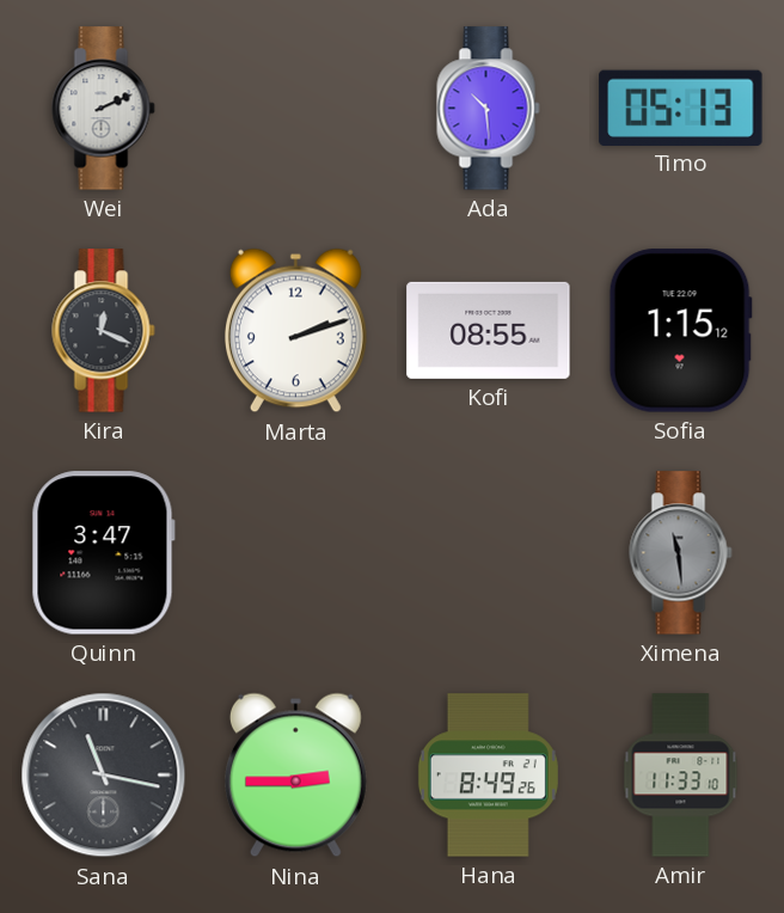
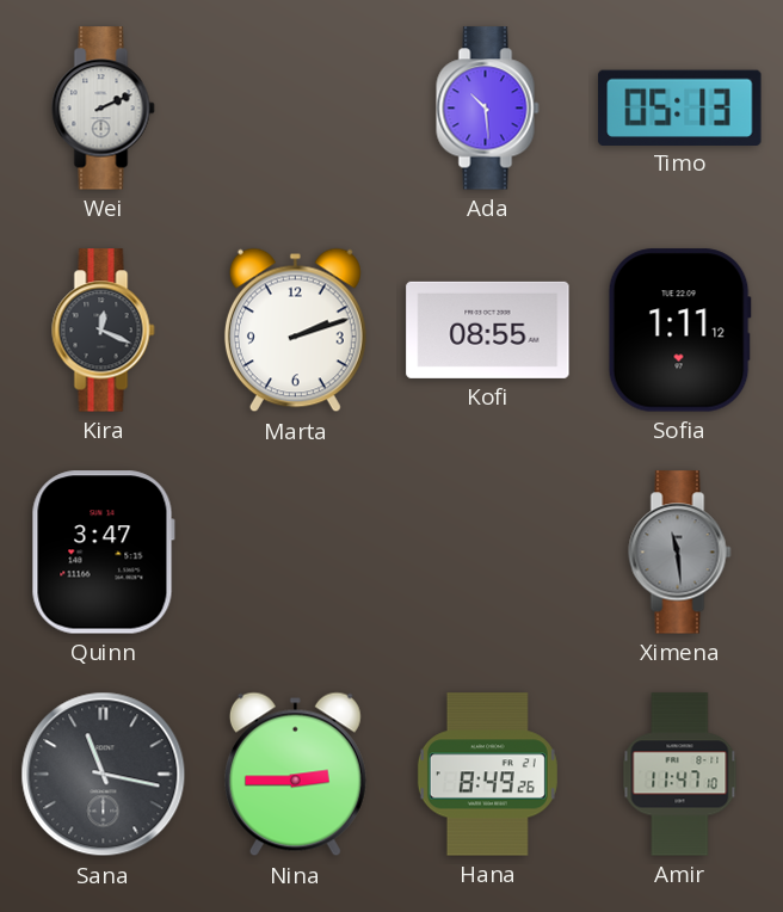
Sofia: 1:15 -> 1:11
Amir: 11:33 -> 11:47
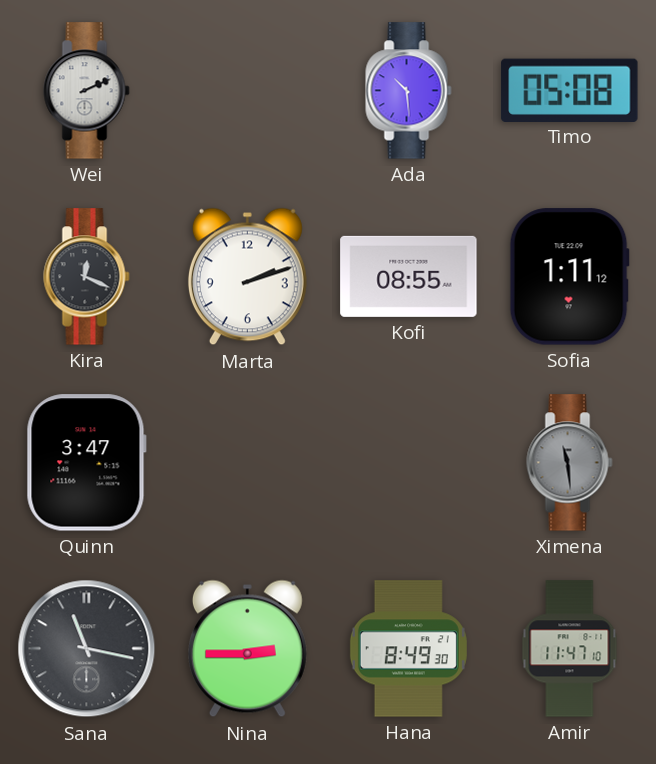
Timo: 05:13 -> 05:08
Hana: 8:49:26 -> 8:49:30
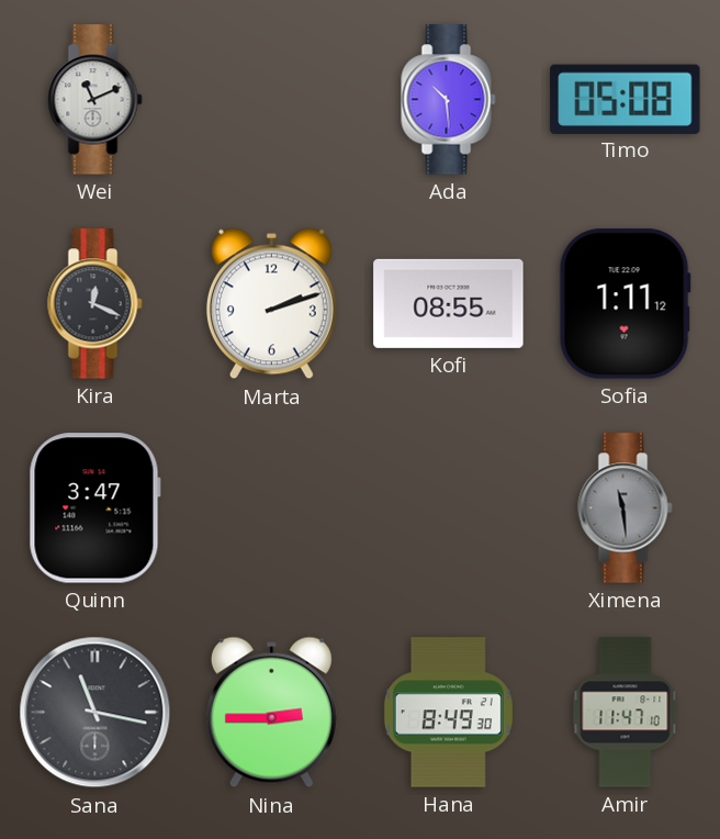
Wei: 2:11 -> 11:11
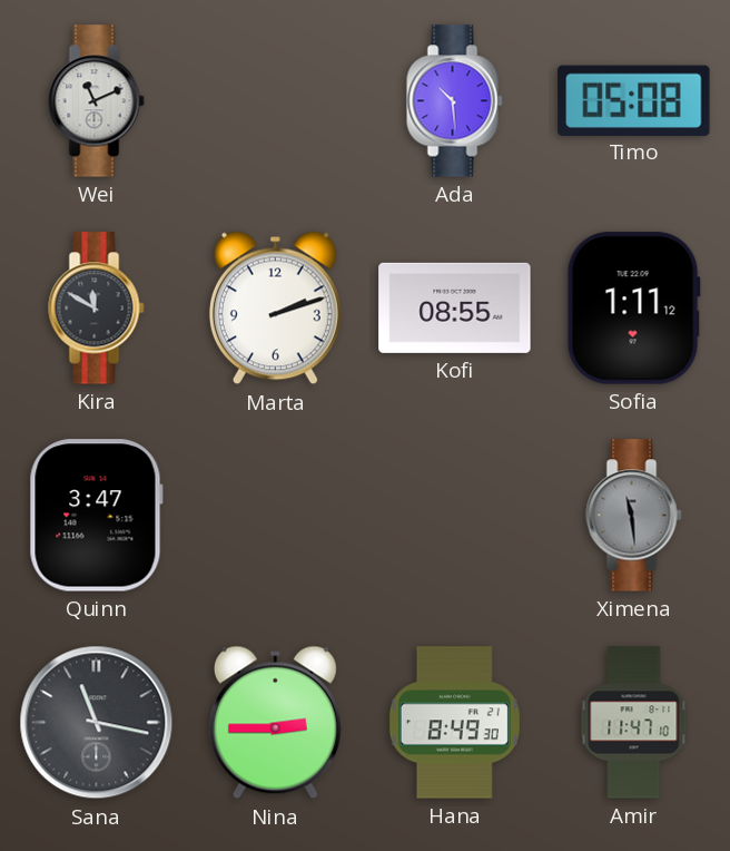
Kira: 12:19 -> 11:50
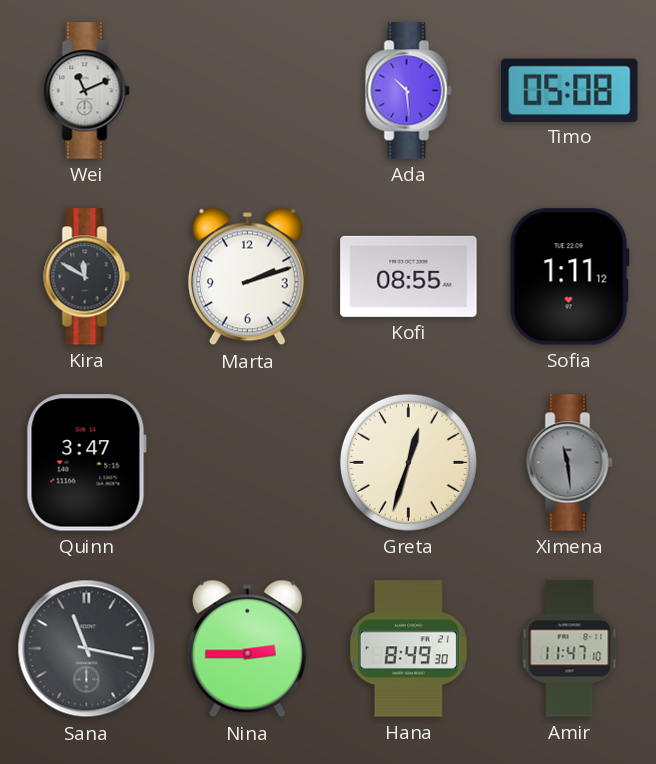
Greta: none -> 12:33
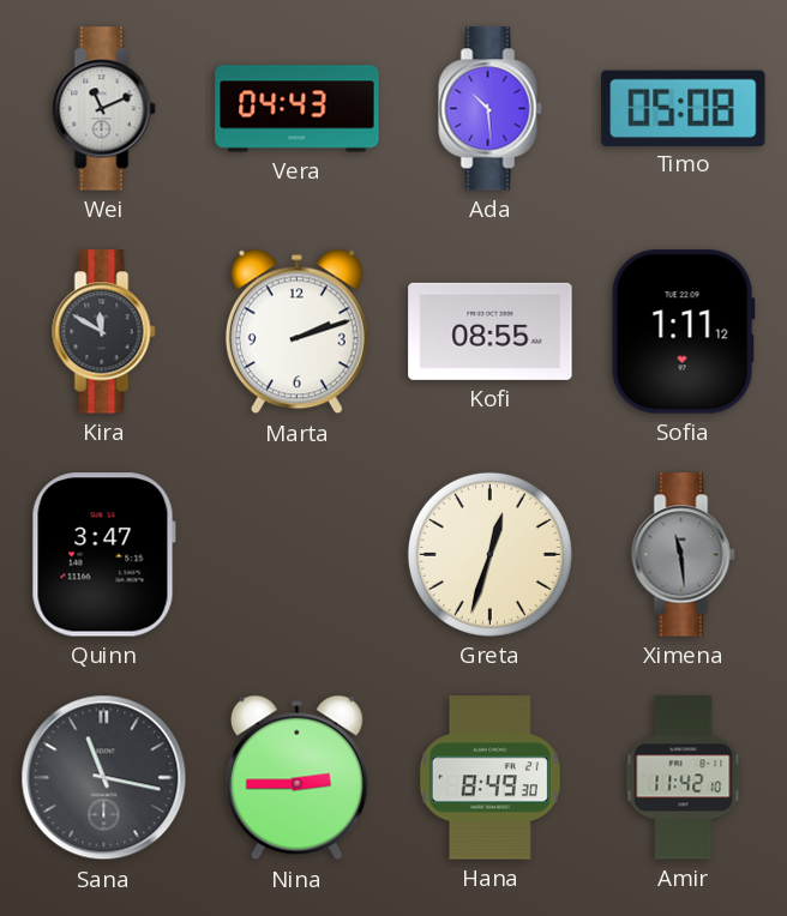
Vera: none -> 04:43
Amir: 11:47 -> 11:42
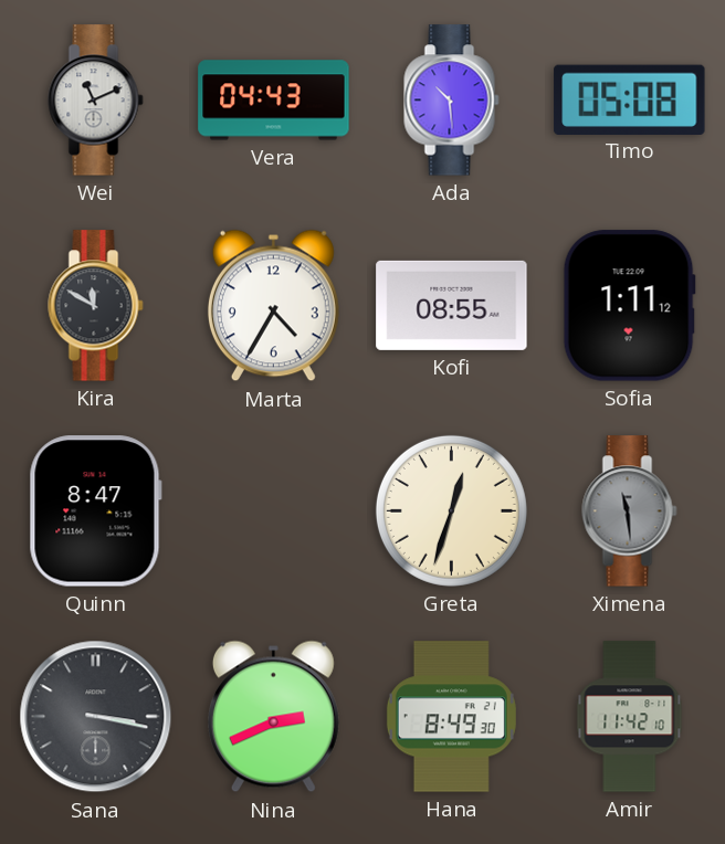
Marta: 2:12 -> 4:35
Quinn: 3:47 -> 8:47
Sana: 11:17 -> 3:17
Nina: 2:45 -> 2:41
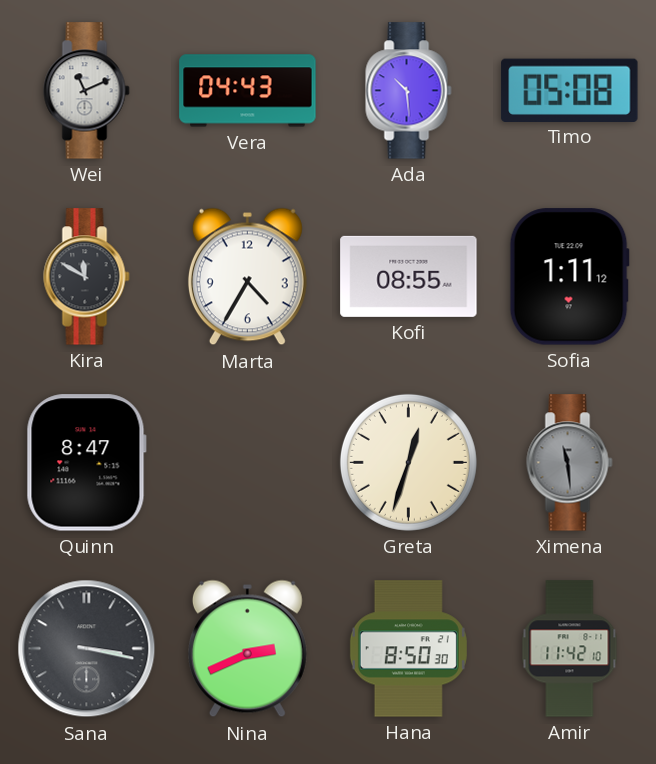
Hana: 8:49 -> 8:50
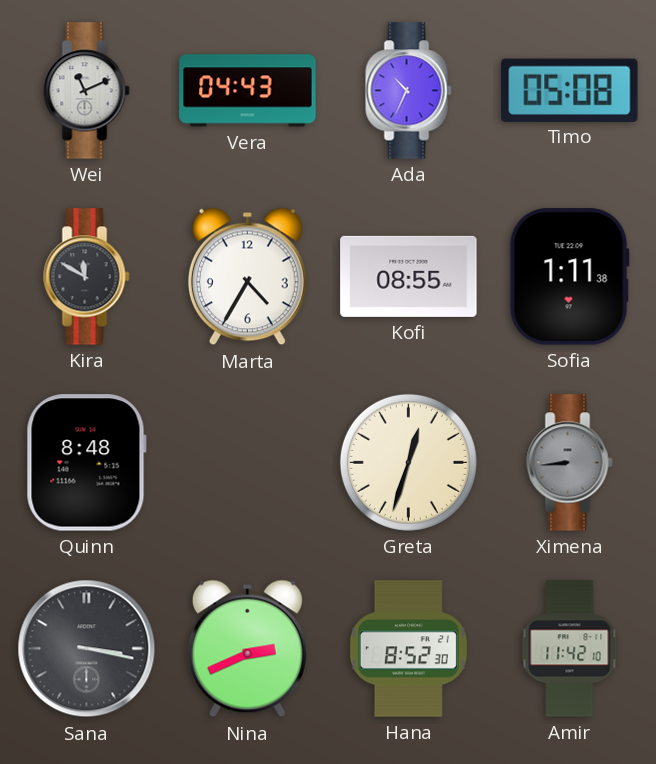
Ada: 10:29 -> 10:34
Sofia: 1:11:12 -> 1:11:38
Quinn: 8:47 -> 8:48
Ximena: 11:29 -> 8:44
Hana: 8:50 -> 8:52
